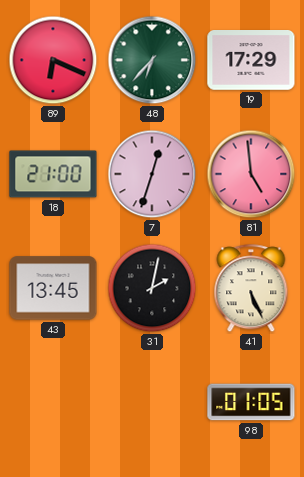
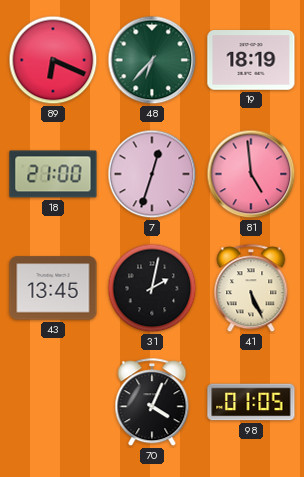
19: 17:29 -> 18:19
70: none -> 4:04
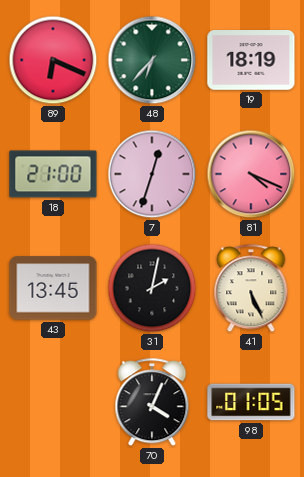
81: 4:59 -> 4:19
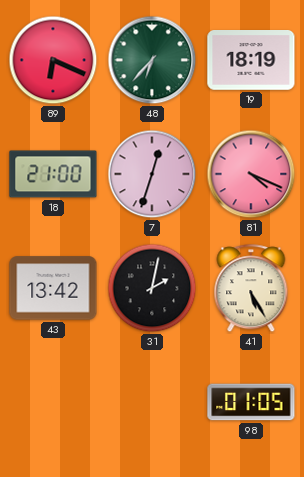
43: 13:45 -> 13:42
41: 5:26 -> 5:25
70: 4:04 -> none
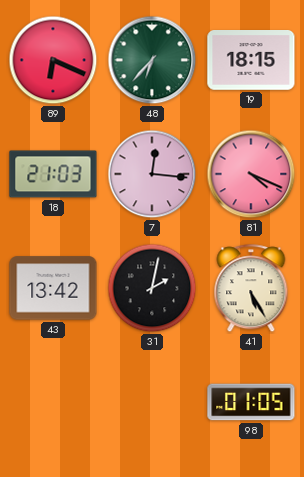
19: 18:19 -> 18:15
18: 21:00 -> 21:03
7: 12:33 -> 12:16
